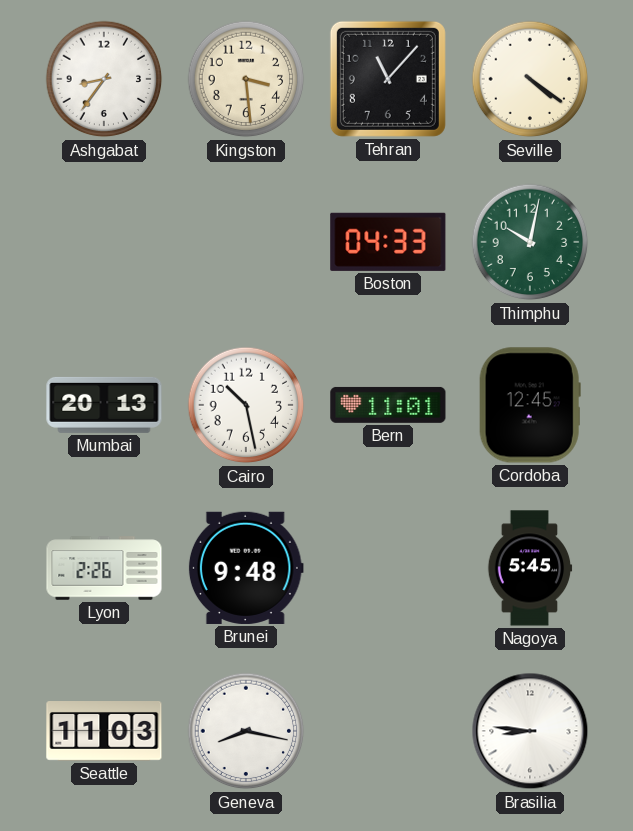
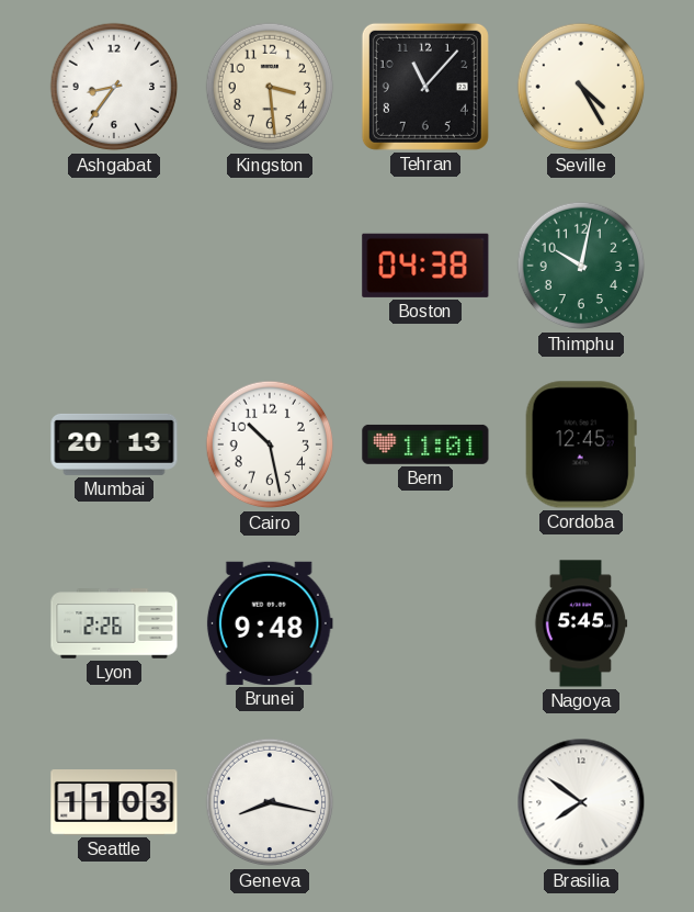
Seville: 4:21 -> 4:25
Boston: 04:33 -> 04:38
Brasilia: 8:46 -> 7:51
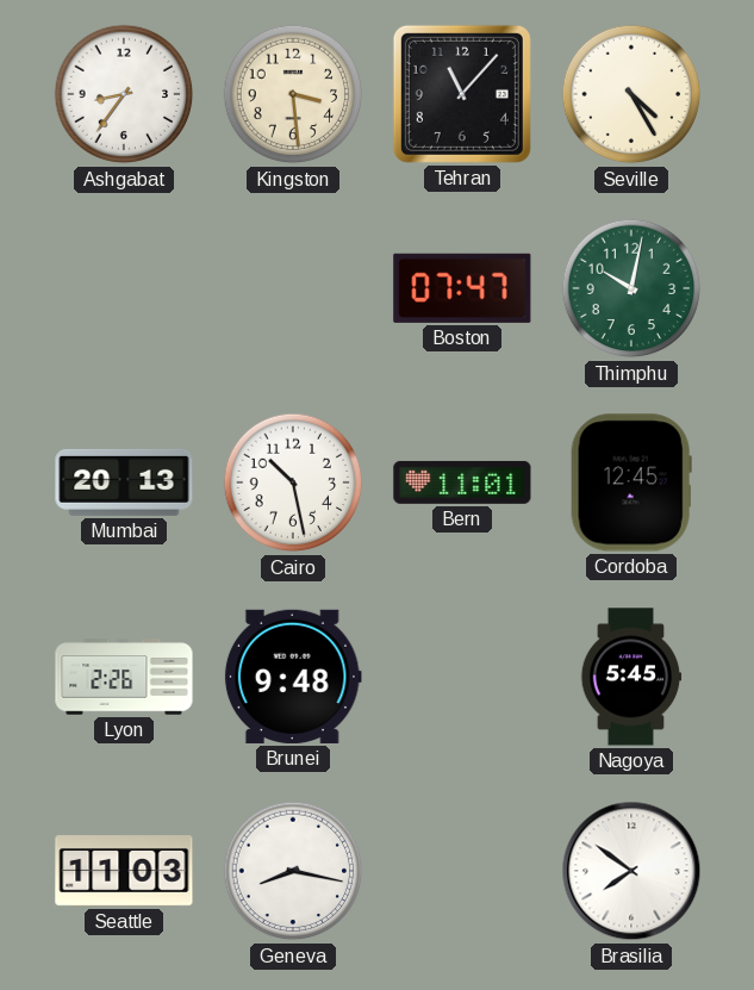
Boston: 04:38 -> 07:47
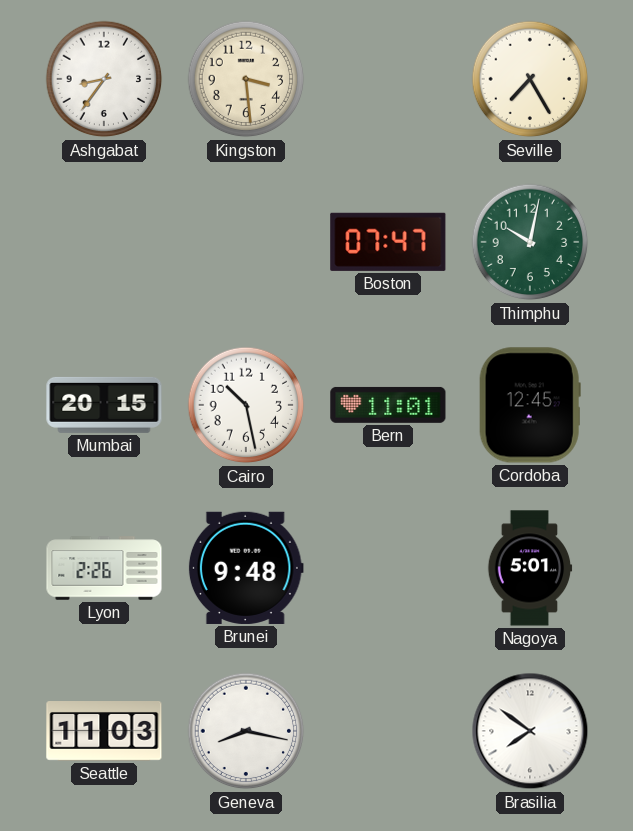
Tehran: 11:07 -> none
Seville: 4:25 -> 7:25
Mumbai: 20:13 -> 20:15
Nagoya: 5:45 -> 5:01
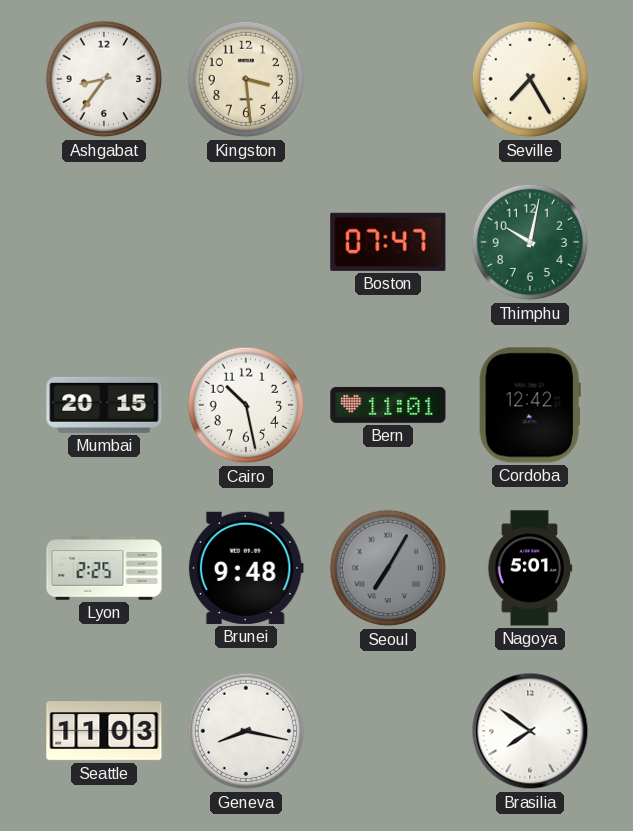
Cordoba: 12:45 -> 12:42
Lyon: 2:26 -> 2:25
Seoul: none -> 7:05
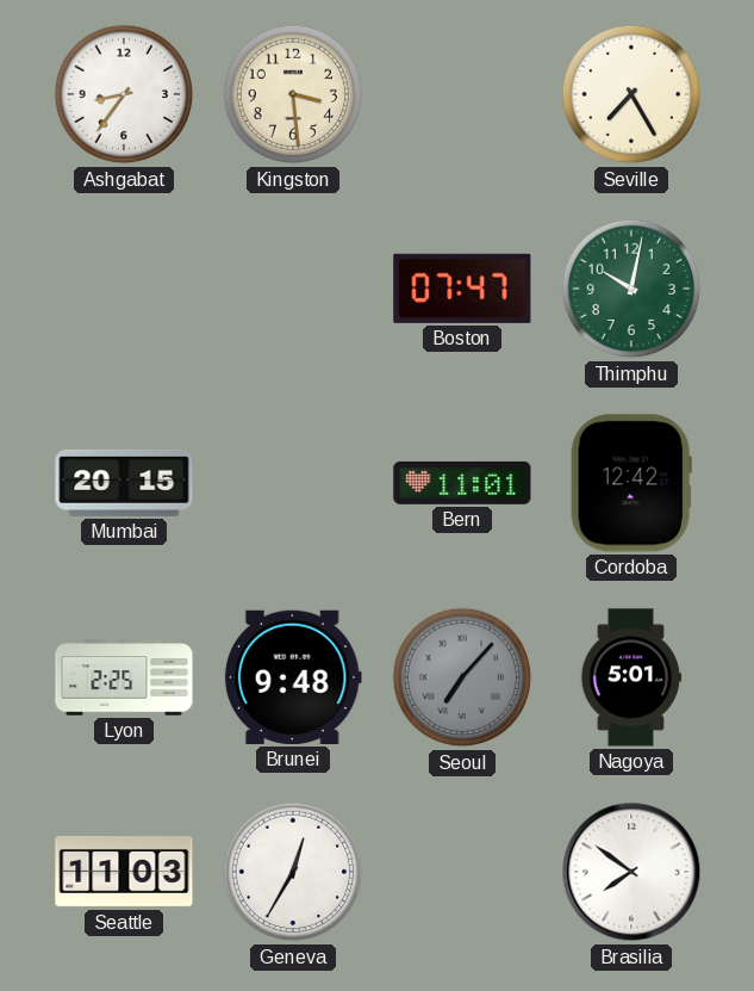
Cairo: 10:28 -> none
Seoul: 7:05 -> 7:07
Geneva: 8:17 -> 12:35
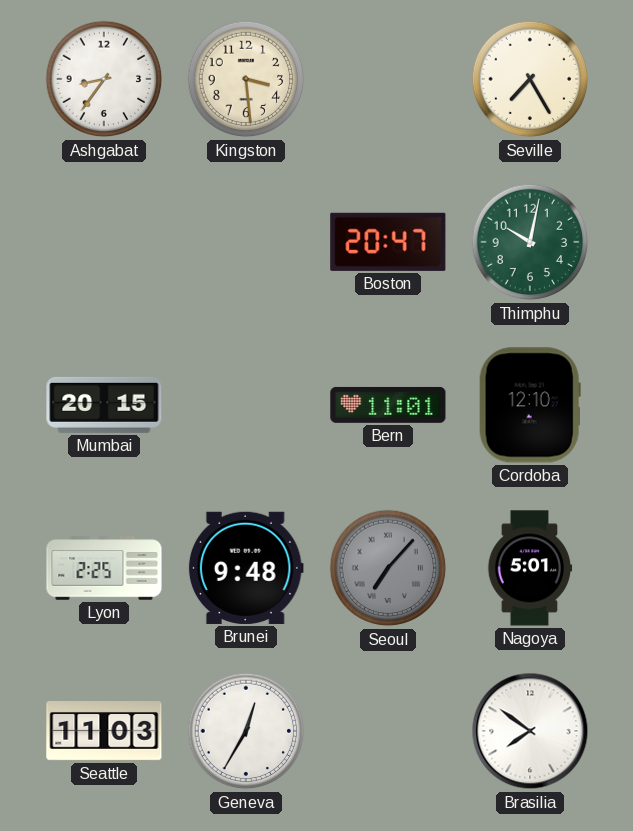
Boston: 07:47 -> 20:47
Cordoba: 12:42 -> 12:10
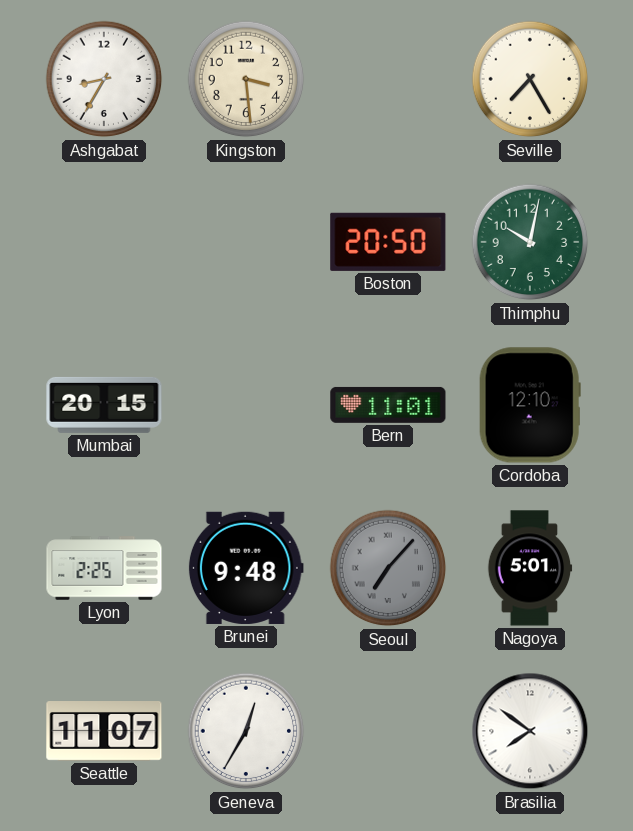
Ashgabat: 8:36 -> 8:35
Boston: 20:47 -> 20:50
Seattle: 11:03 -> 11:07
